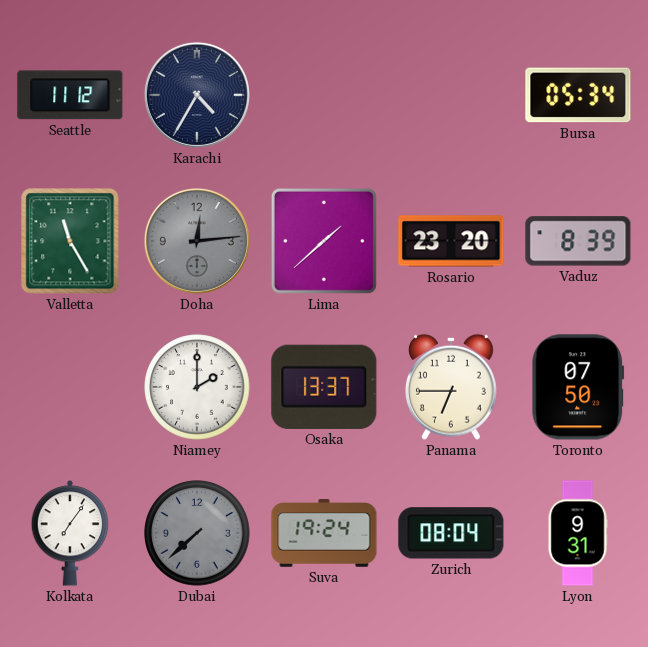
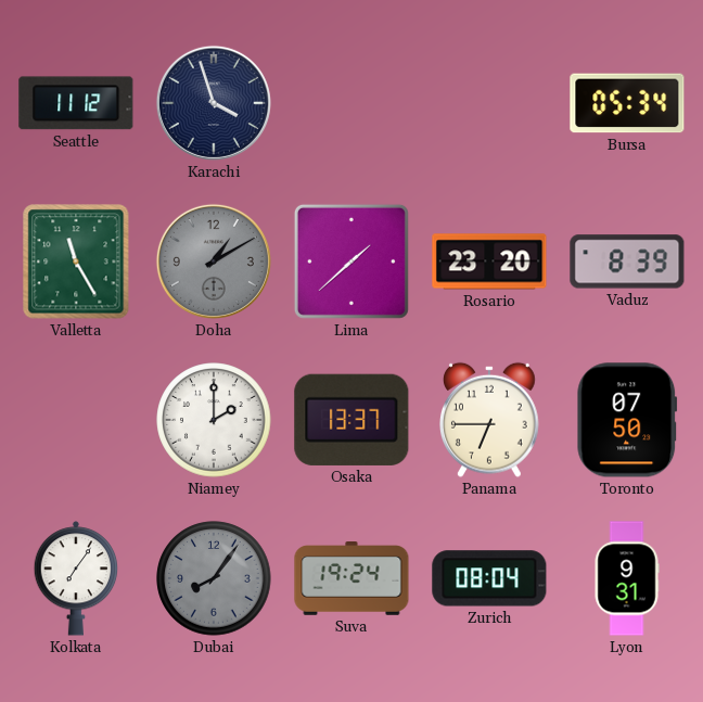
Karachi: 4:35 -> 3:57
Doha: 12:14 -> 1:10
Dubai: 7:38 -> 8:06
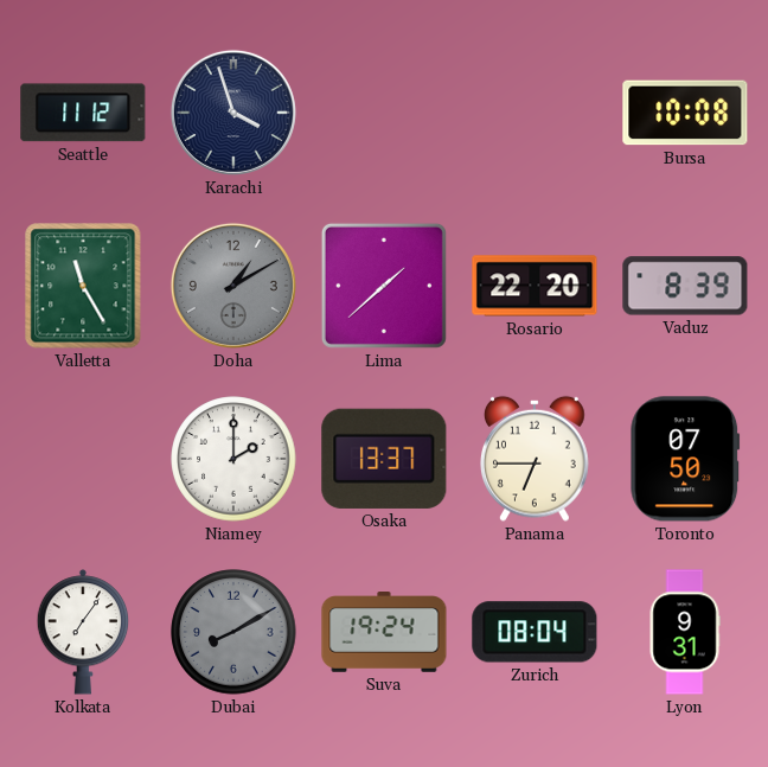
Bursa: 05:34 -> 10:08
Rosario: 23:20 -> 22:20
Dubai: 8:06 -> 8:10
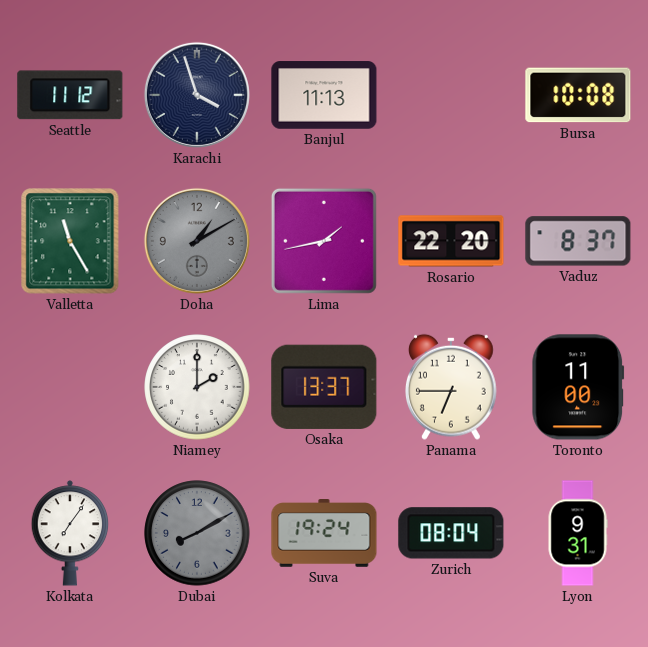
Banjul: none -> 11:13
Lima: 1:38 -> 1:43
Vaduz: 8:39 -> 8:37
Toronto: 07:50 -> 11:00
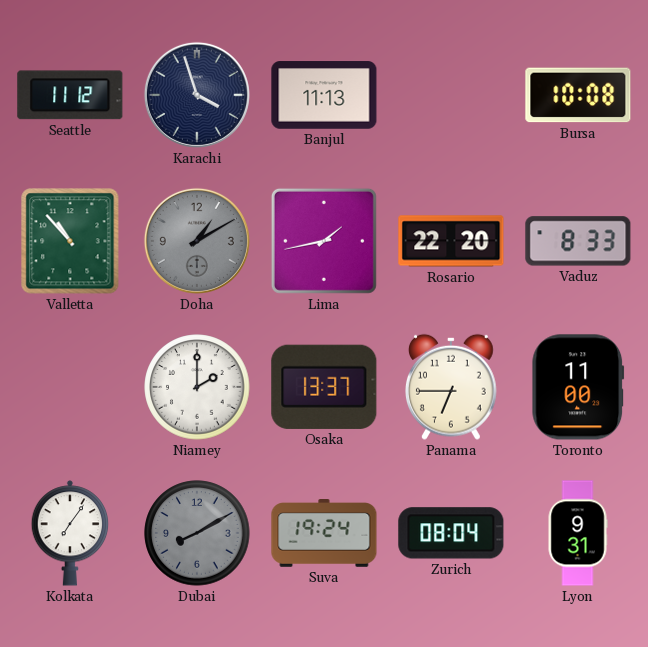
Valletta: 11:25 -> 10:53
Vaduz: 8:37 -> 8:33
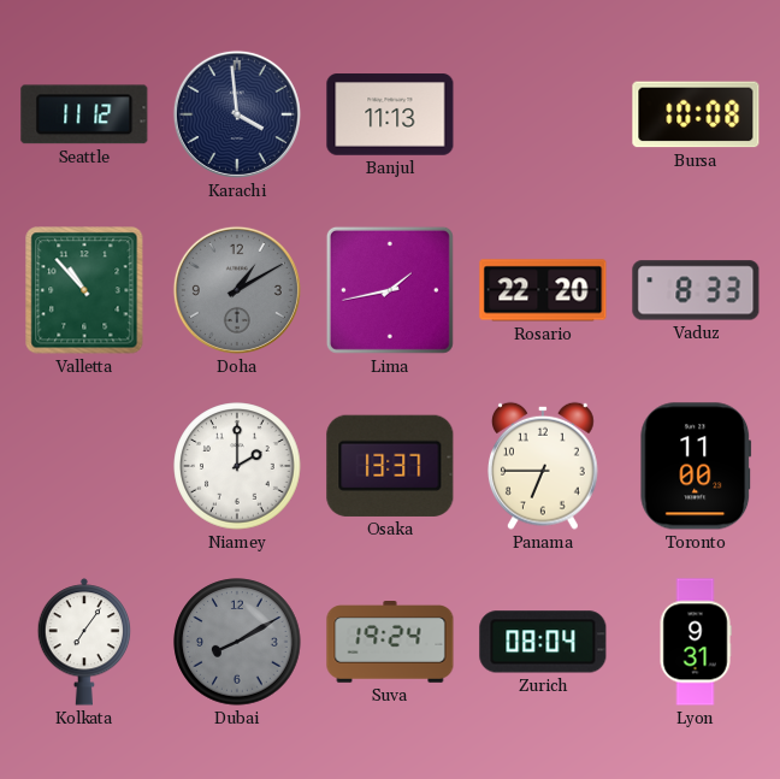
Karachi: 3:57 -> 3:59
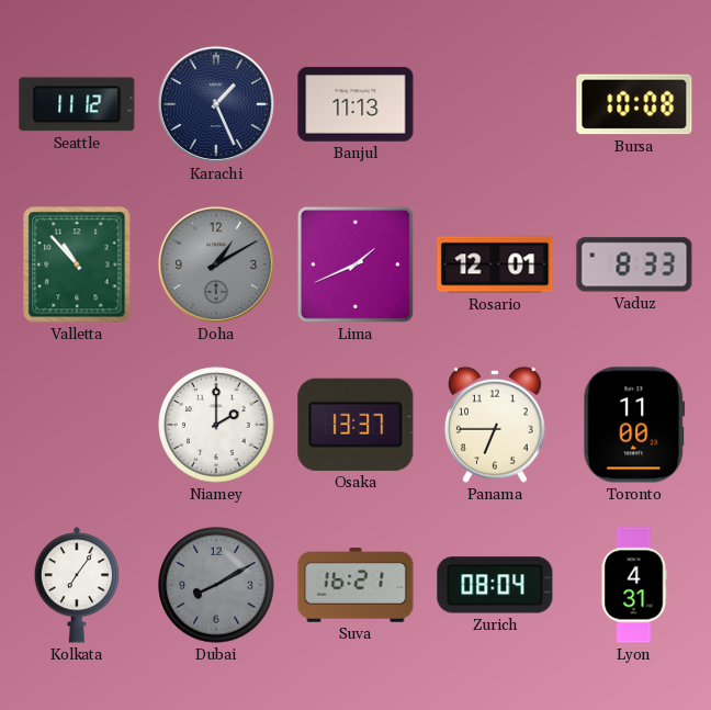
Karachi: 3:59 -> 1:26
Lima: 1:43 -> 1:41
Rosario: 22:20 -> 12:01
Suva: 19:24 -> 16:21
Lyon: 9:31 -> 4:31
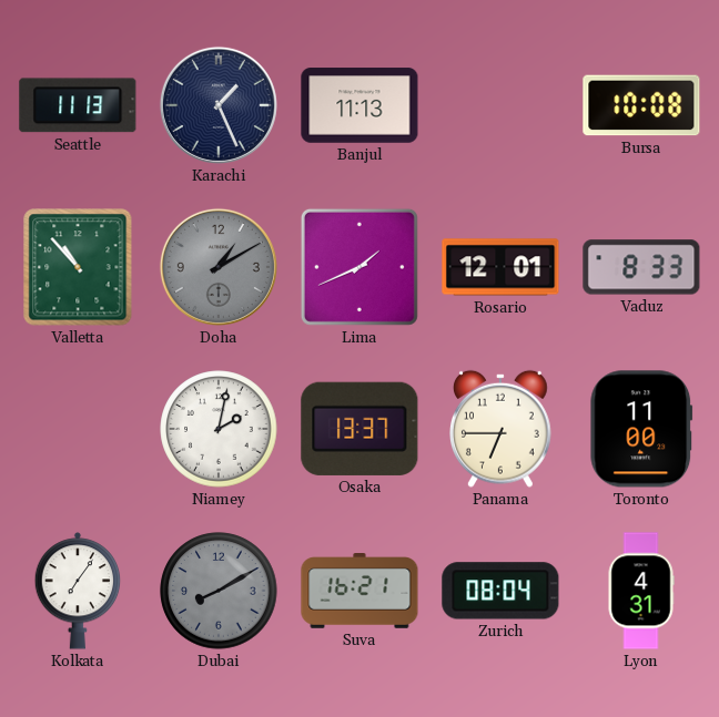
Seattle: 11:12 -> 11:13
Niamey: 2:00 -> 2:02
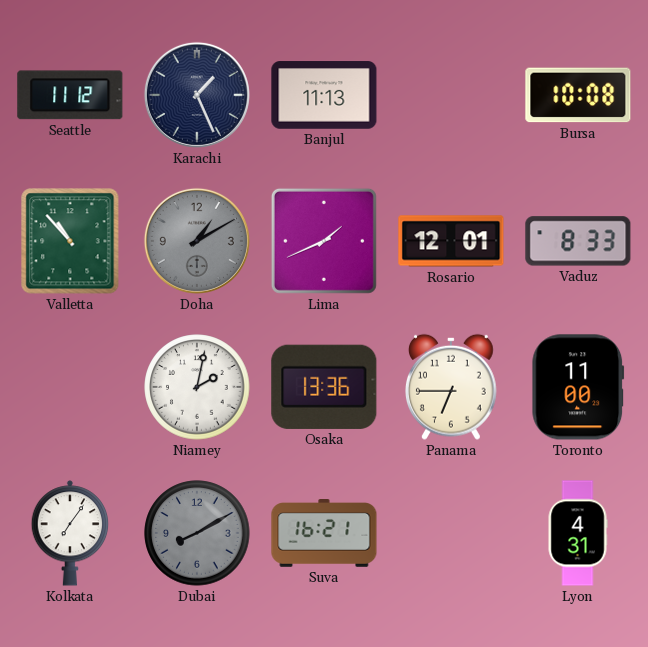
Seattle: 11:13 -> 11:12
Osaka: 13:37 -> 13:36
Zurich: 08:04 -> none
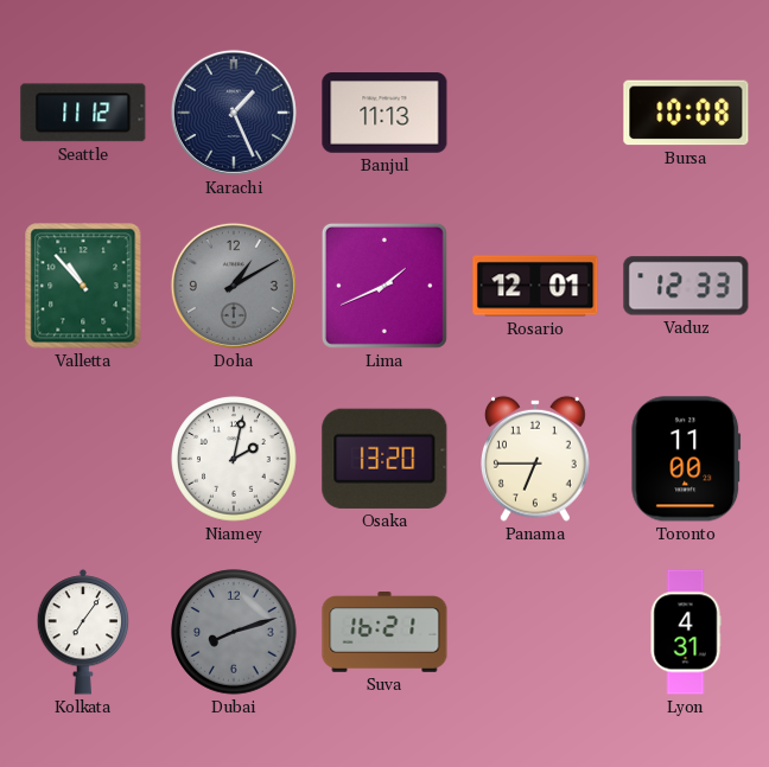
Vaduz: 8:33 -> 12:33
Osaka: 13:36 -> 13:20
Dubai: 8:10 -> 8:12
